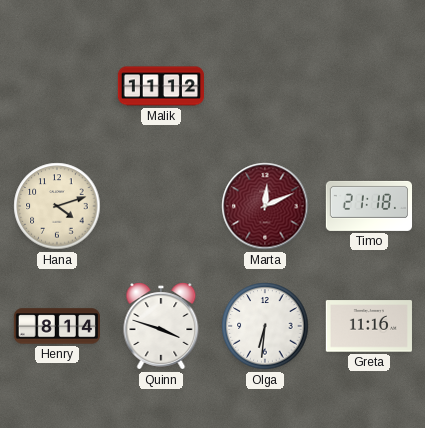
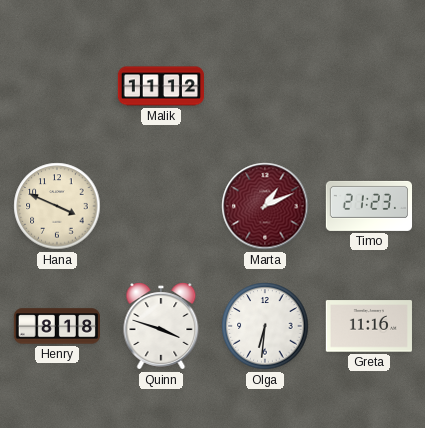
Hana: 4:12 -> 3:49
Marta: 12:11 -> 1:11
Timo: 21:18 -> 21:23
Henry: 8:14 -> 8:18
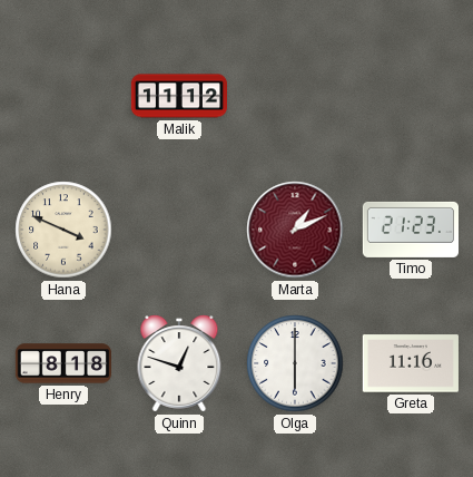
Quinn: 3:48 -> 12:48
Olga: 6:31 -> 6:00
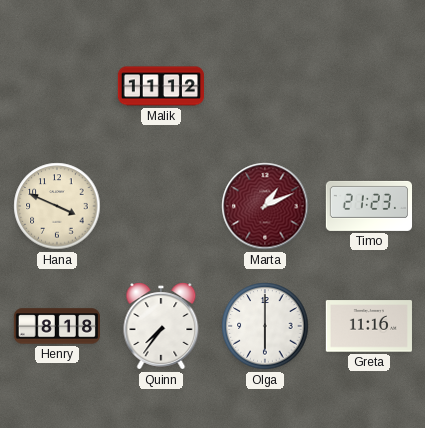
Quinn: 12:48 -> 7:36
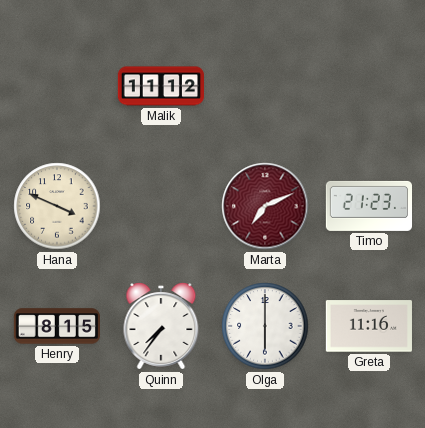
Marta: 1:11 -> 7:11
Henry: 8:18 -> 8:15
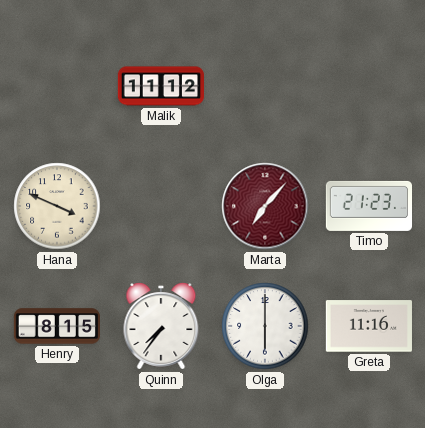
Marta: 7:11 -> 7:07
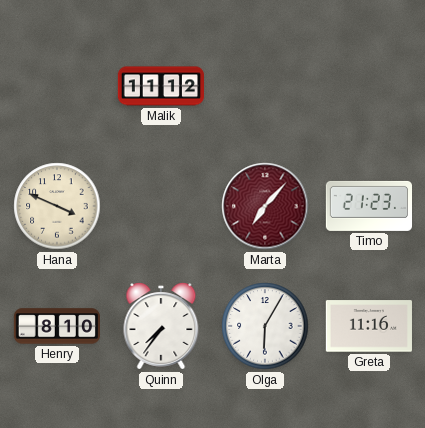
Henry: 8:15 -> 8:10
Olga: 6:00 -> 6:05
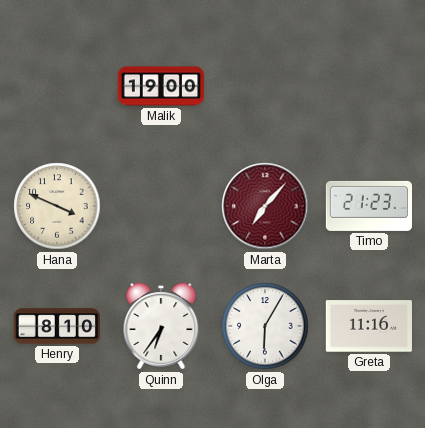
Malik: 11:12 -> 19:00
Quinn: 7:36 -> 6:36
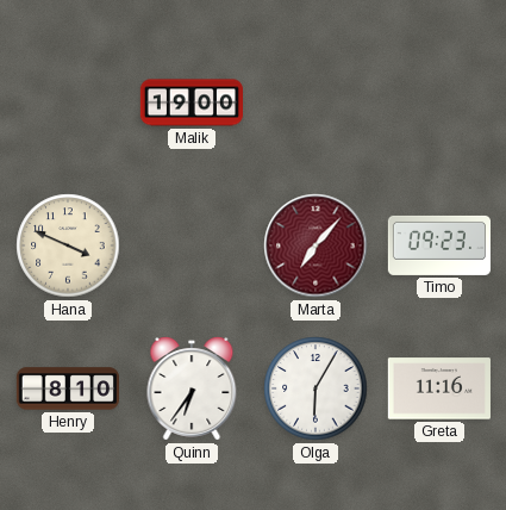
Timo: 21:23 -> 09:23
